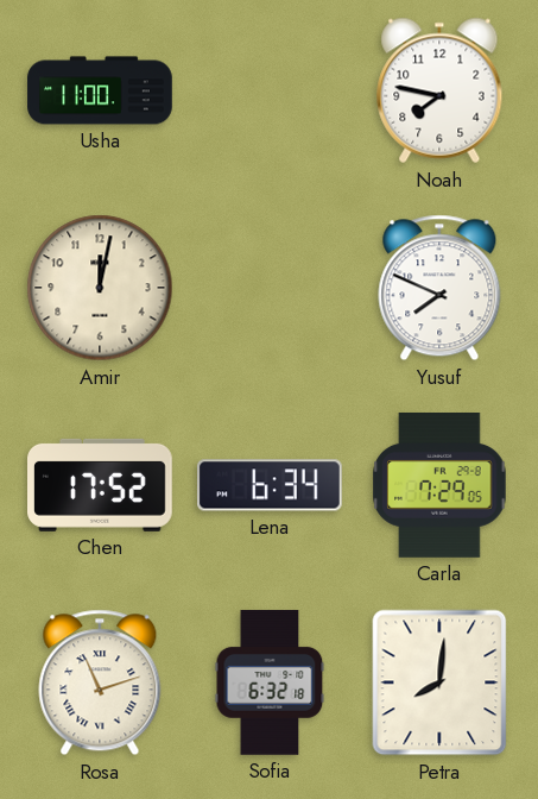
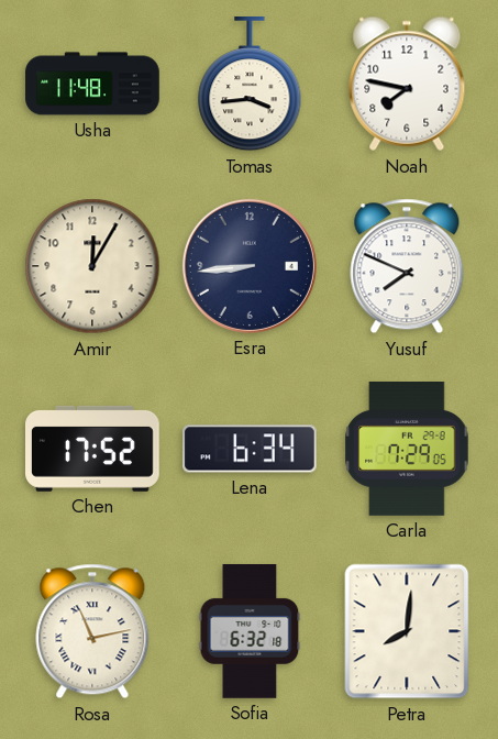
Usha: 11:00 -> 11:48
Tomas: none -> 3:44
Amir: 12:02 -> 12:05
Esra: none -> 8:44
Rosa: 11:12 -> 11:13
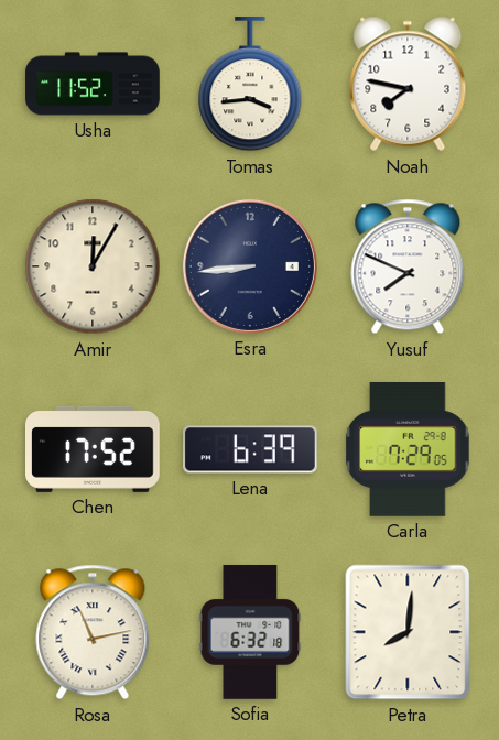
Usha: 11:48 -> 11:52
Lena: 6:34 -> 6:39
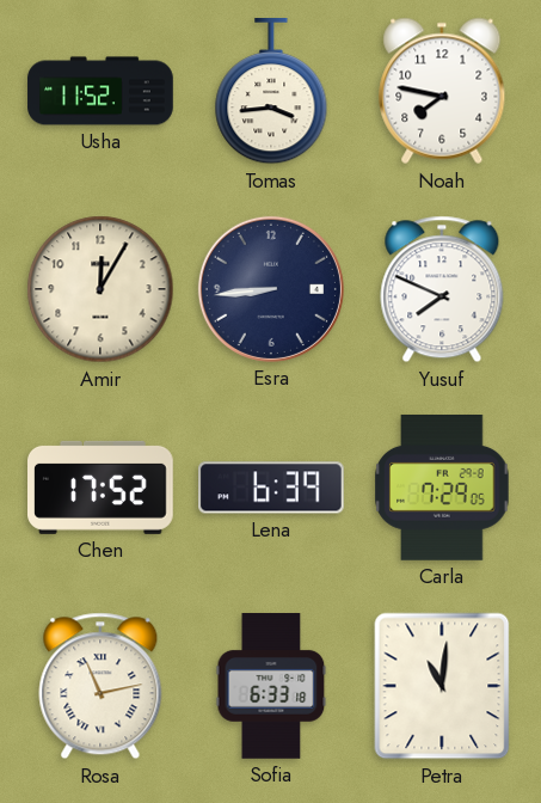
Sofia: 6:32 -> 6:33
Petra: 8:01 -> 11:01
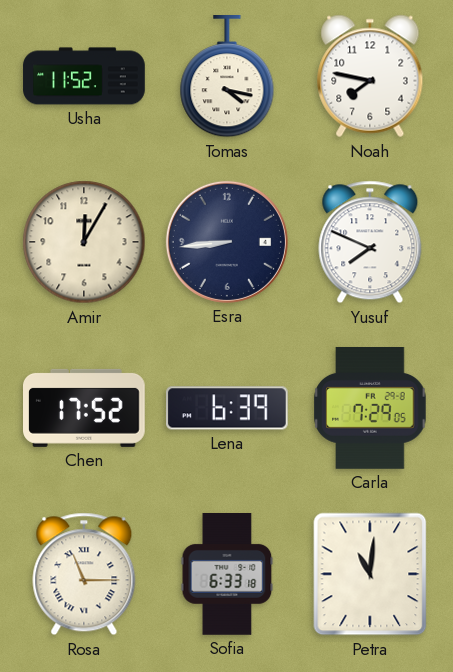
Tomas: 3:44 -> 4:17
Rosa: 11:13 -> 11:15
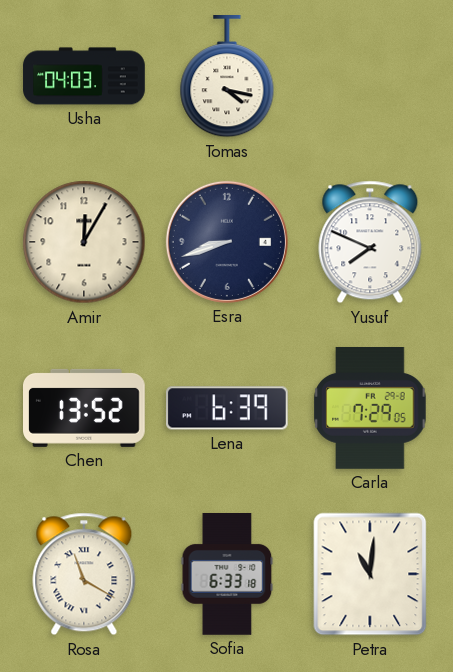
Usha: 11:52 -> 04:03
Noah: 7:47 -> none
Esra: 8:44 -> 8:42
Chen: 17:52 -> 13:52
Rosa: 11:15 -> 11:20
